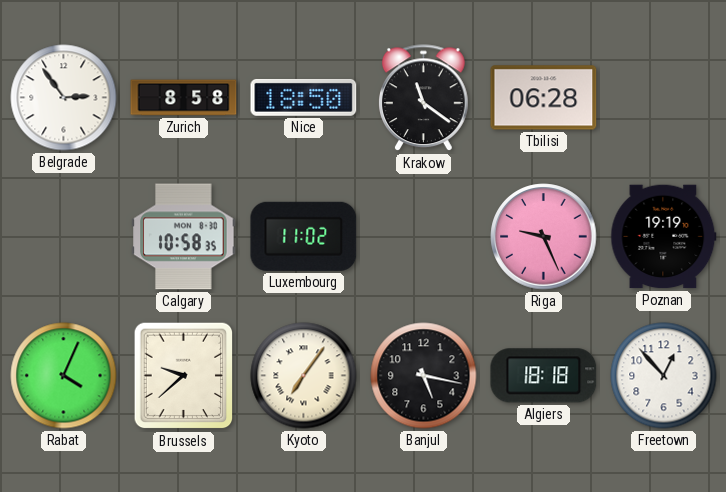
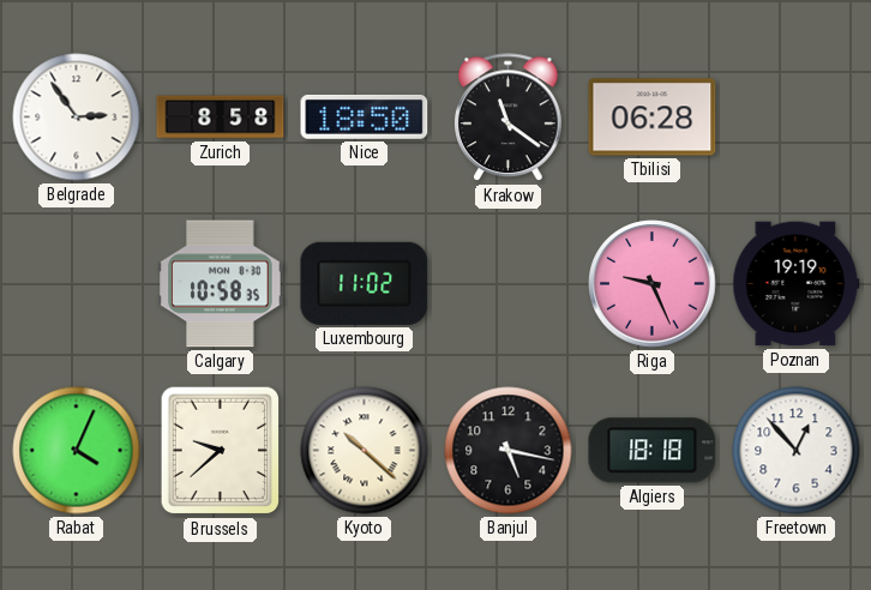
Kyoto: 7:06 -> 10:22
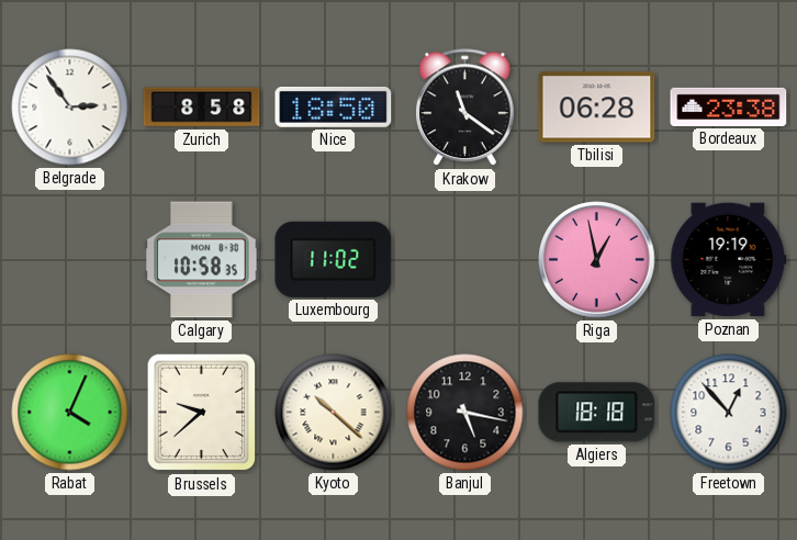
Bordeaux: none -> 23:38
Riga: 9:26 -> 12:58
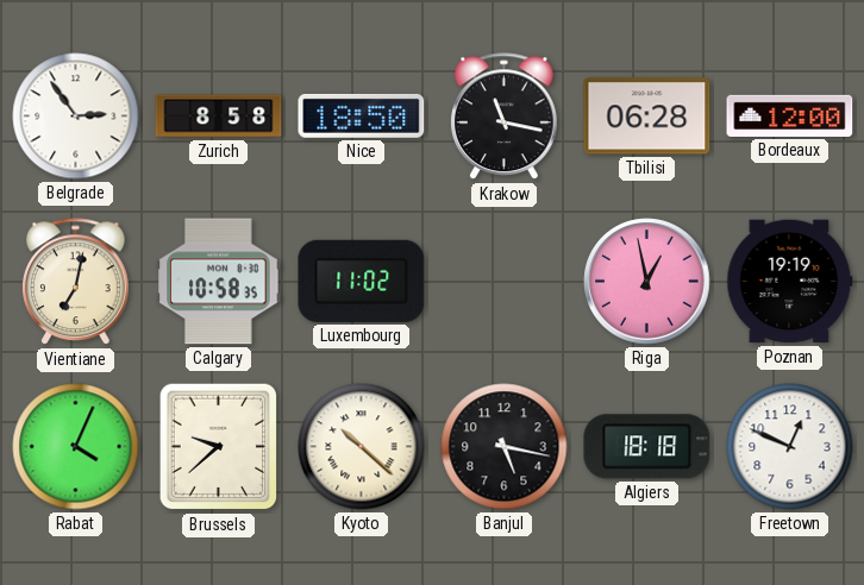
Krakow: 11:21 -> 11:17
Bordeaux: 23:38 -> 12:00
Vientiane: none -> 7:02
Freetown: 12:53 -> 12:49
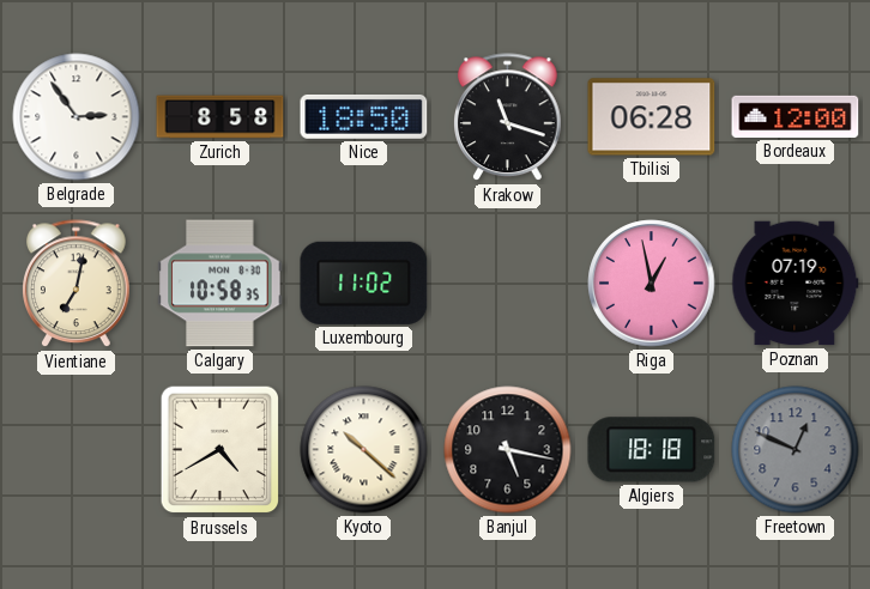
Krakow: 11:17 -> 11:18
Poznan: 19:19 -> 07:19
Rabat: 4:04 -> none
Brussels: 9:38 -> 4:40
Freetown dial: white -> grey
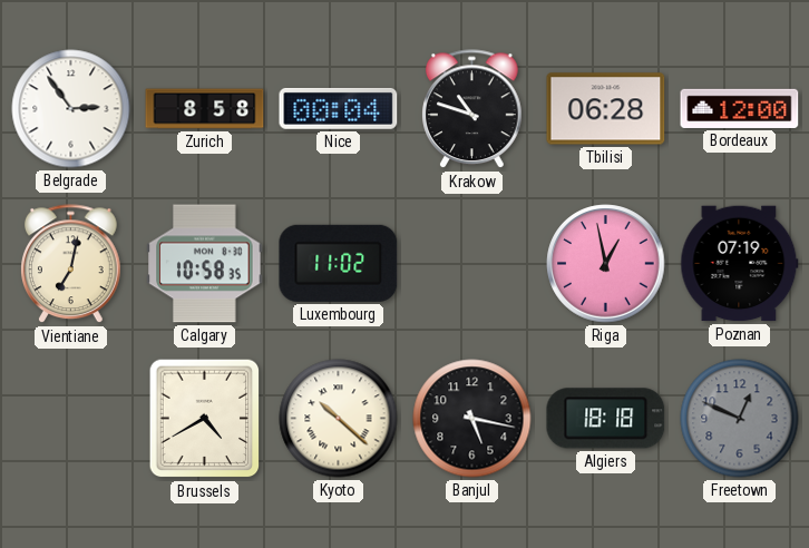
Nice: 18:50 -> 00:04
Krakow: 11:18 -> 10:48
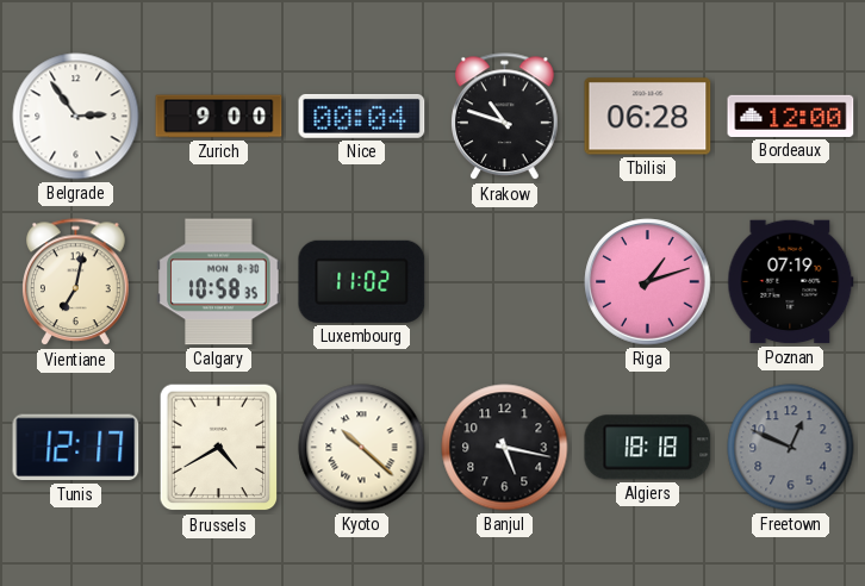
Zurich: 8:58 -> 9:00
Riga: 12:58 -> 1:12
Tunis: none -> 12:17
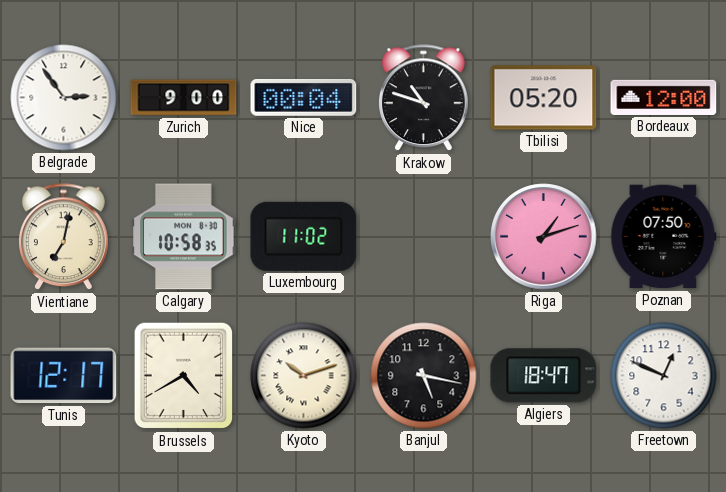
Tbilisi: 06:28 -> 05:20
Poznan: 07:19 -> 07:50
Kyoto: 10:22 -> 10:12
Algiers: 18:18 -> 18:47
Freetown dial: grey -> white
